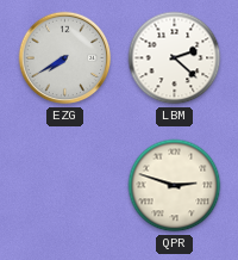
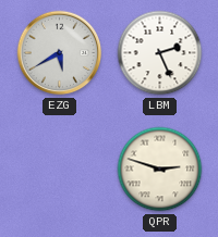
EZG: 7:40 -> 5:40
LBM: 2:22 -> 2:26
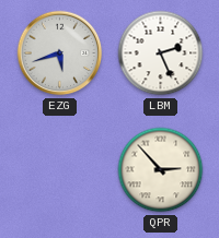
EZG: 5:40 -> 5:42
QPR: 2:48 -> 2:53
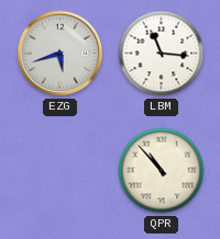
LBM: 2:26 -> 11:16
QPR: 2:53 -> 10:53
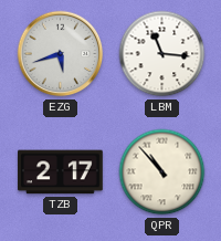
TZB: none -> 2:17
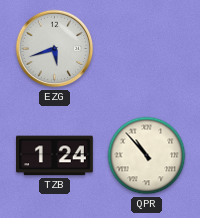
LBM: 11:16 -> none
TZB: 2:17 -> 1:24
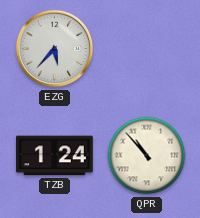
EZG: 5:42 -> 5:37
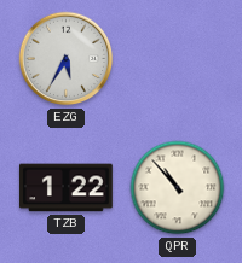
EZG: 5:37 -> 5:35
TZB: 1:24 -> 1:22
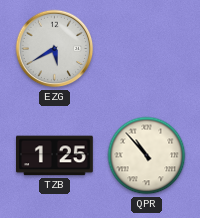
EZG: 5:35 -> 5:40
TZB: 1:22 -> 1:25
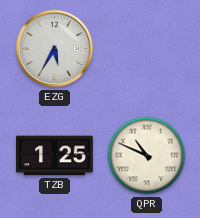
EZG: 5:40 -> 5:35
QPR: 10:53 -> 10:49
